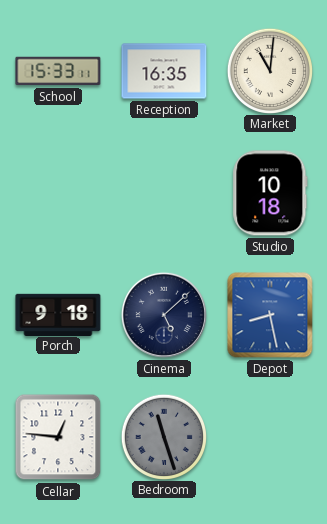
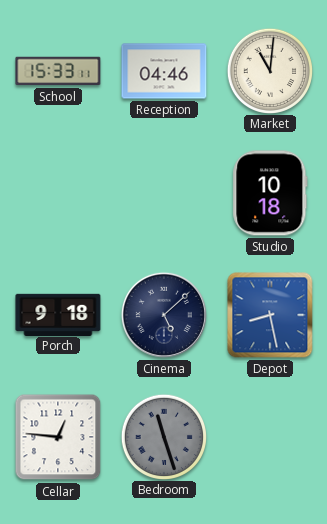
Reception: 16:35 -> 04:46
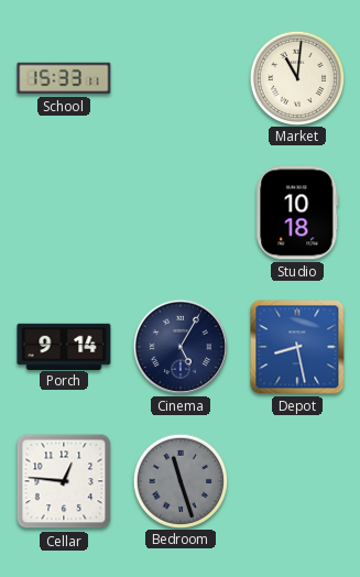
Reception: 04:46 -> none
Porch: 9:18 -> 9:14
Cinema: 5:08 -> 5:05
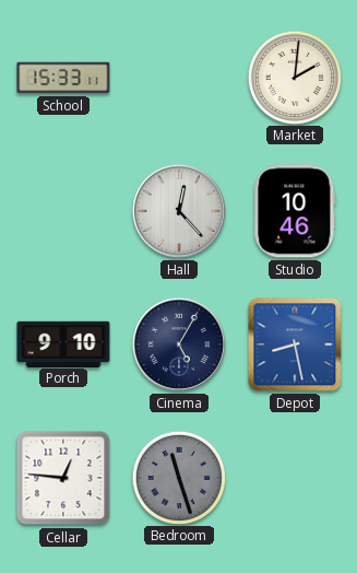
Market: 11:01 -> 2:01
Hall: none -> 12:23
Studio: 10:18 -> 10:46
Porch: 9:14 -> 9:10
